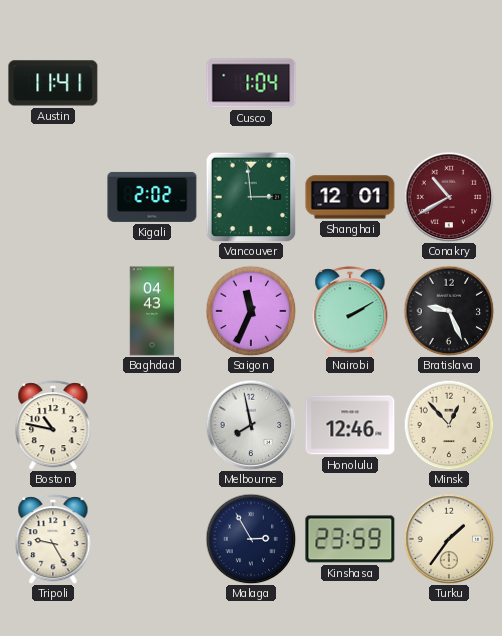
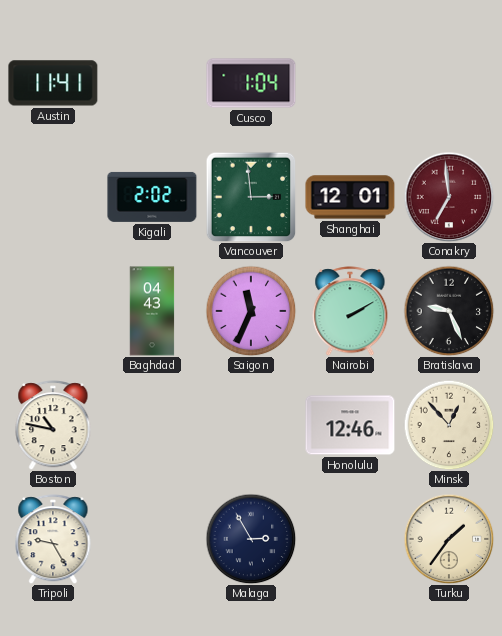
Conakry: 10:40 -> 6:59
Melbourne: 7:58 -> none
Kinshasa: 23:59 -> none
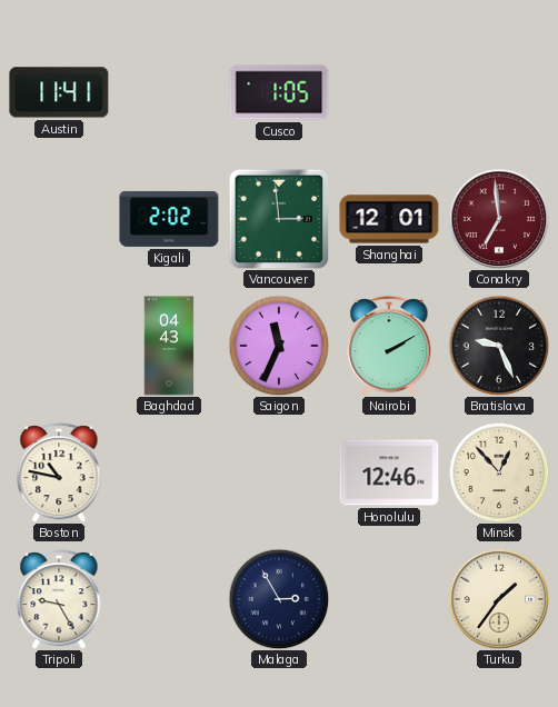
Cusco: 1:04 -> 1:05
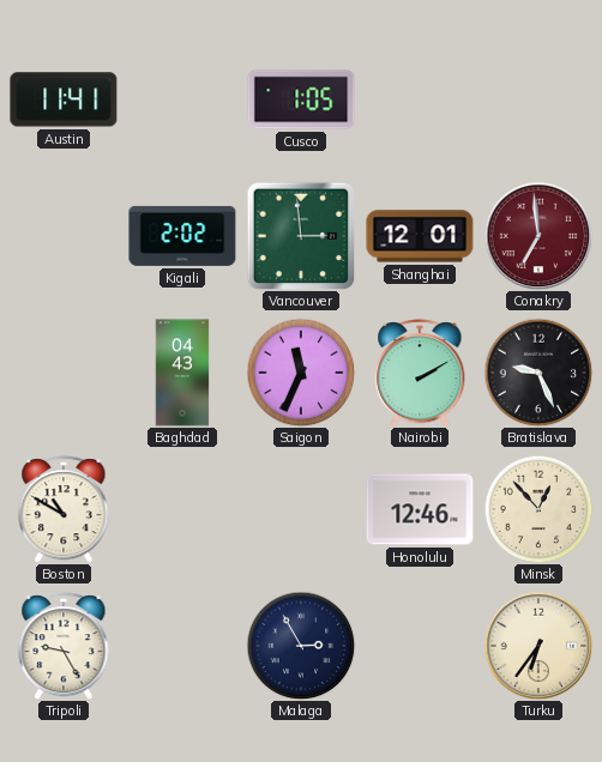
Boston: 10:47 -> 10:50
Turku: 1:36 -> 6:36
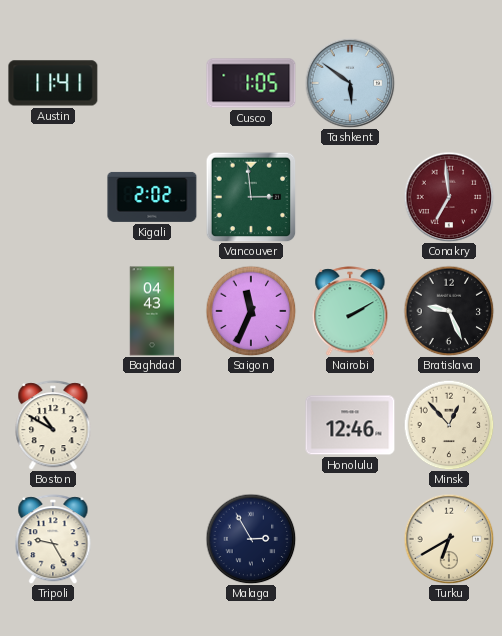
Tashkent: none -> 5:51
Shanghai: 12:01 -> none
Turku: 6:36 -> 6:40
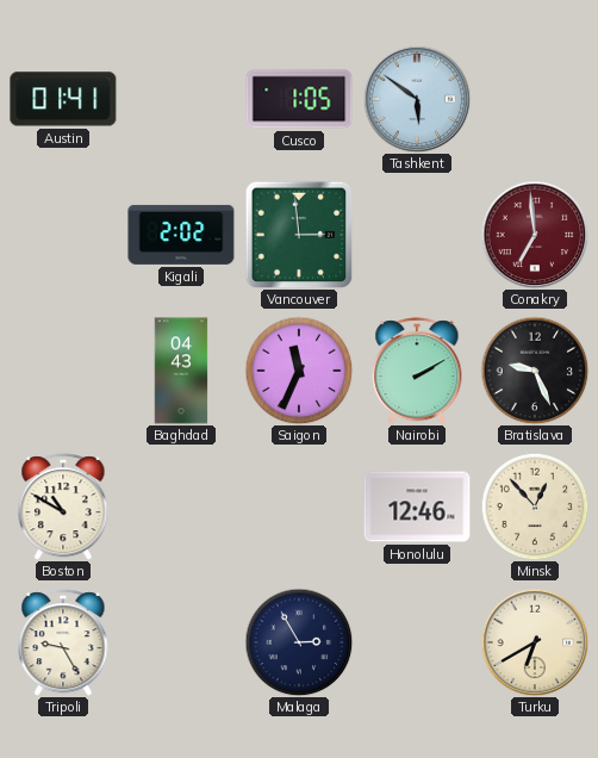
Austin: 11:41 -> 01:41
